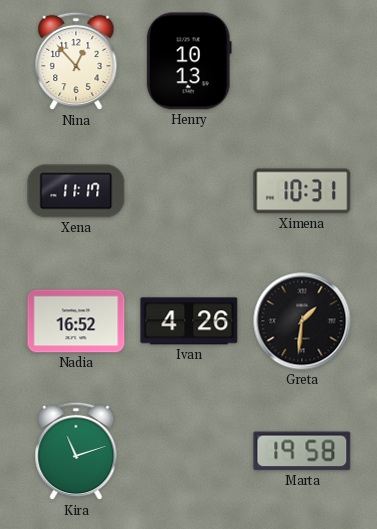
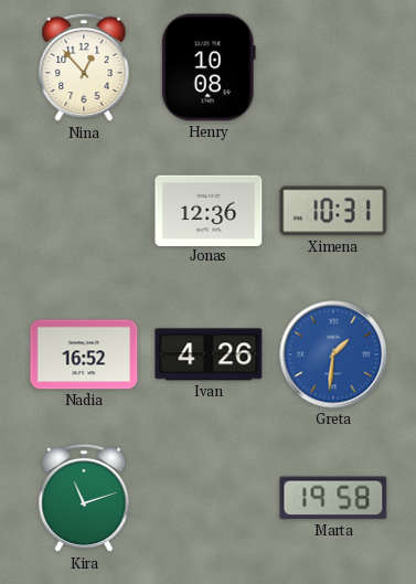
Henry: 10:13 -> 10:08
Xena: 11:17 -> none
Jonas: none -> 12:36
Greta dial: black -> blue
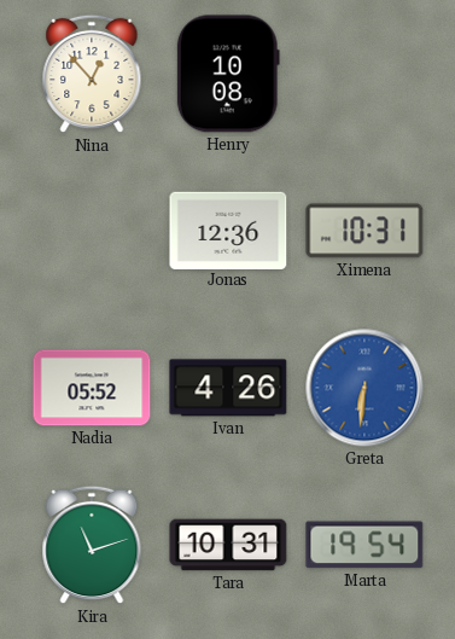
Nadia: 16:52 -> 05:52
Greta: 1:31 -> 6:31
Tara: none -> 10:31
Marta: 19:58 -> 19:54
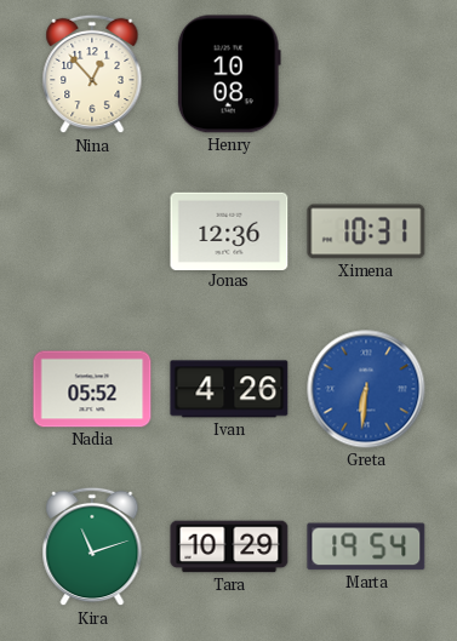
Tara: 10:31 -> 10:29
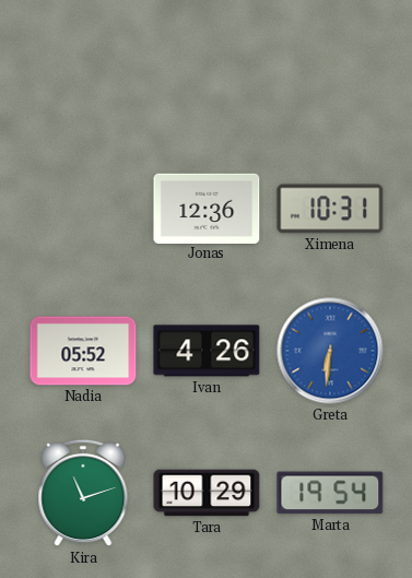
Nina: 12:53 -> none
Henry: 10:08 -> none
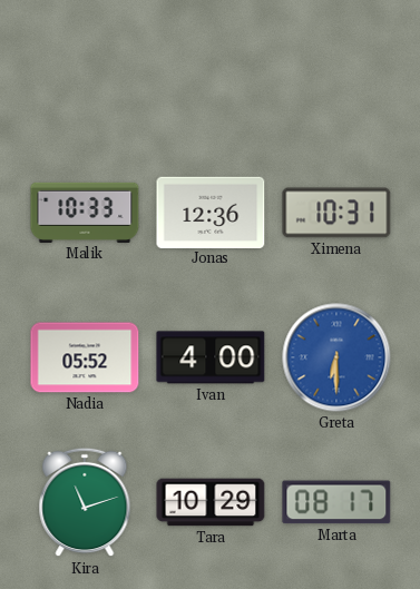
Malik: none -> 10:33
Ivan: 4:26 -> 4:00
Greta: 6:31 -> 6:30
Marta: 19:54 -> 08:17
